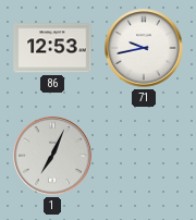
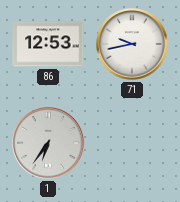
1: 7:04 -> 6:36
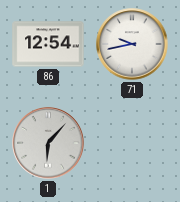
86: 12:53 -> 12:54
1: 6:36 -> 6:07
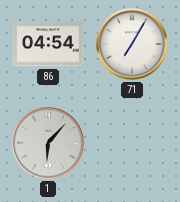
86: 12:54 -> 04:54
71: 9:43 -> 7:05
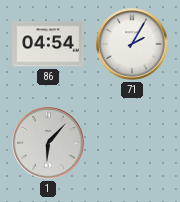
71: 7:05 -> 2:05
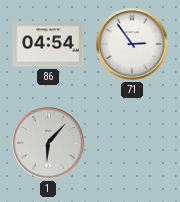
71: 2:05 -> 2:54
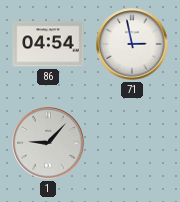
71: 2:54 -> 2:58
1: 6:07 -> 9:07
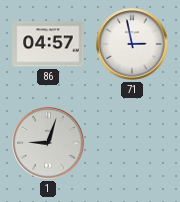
86: 04:54 -> 04:57
1: 9:07 -> 9:03
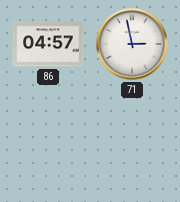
1: 9:03 -> none
